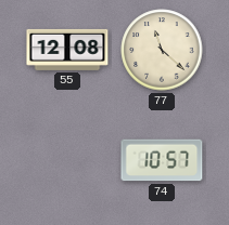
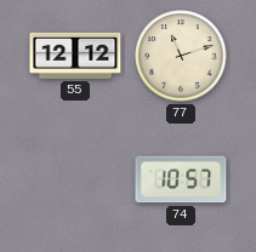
55: 12:08 -> 12:12
77: 11:22 -> 11:12
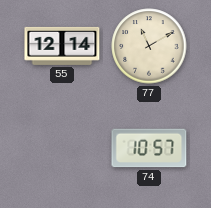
55: 12:12 -> 12:14
77: 11:12 -> 11:10
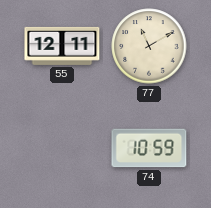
55: 12:14 -> 12:11
74: 10:57 -> 10:59
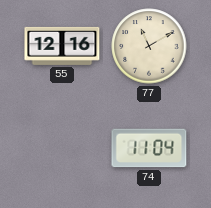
55: 12:11 -> 12:16
74: 10:59 -> 11:04
